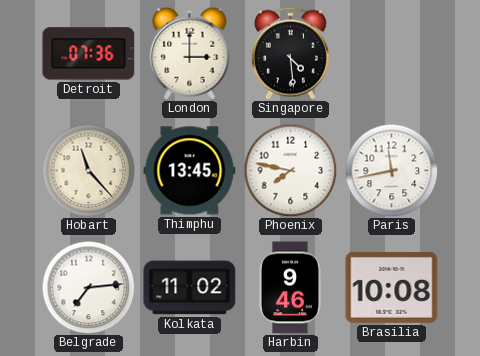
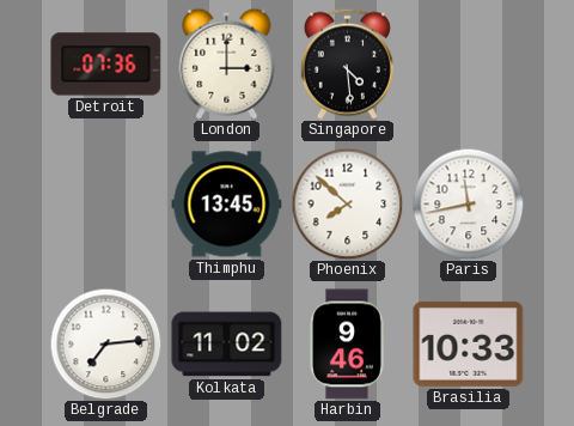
Hobart: 11:23 -> none
Phoenix: 7:47 -> 7:52
Brasilia: 10:08 -> 10:33
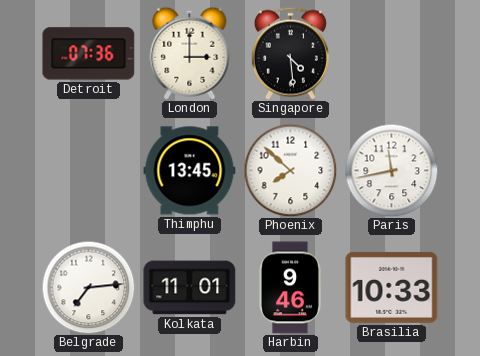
Kolkata: 11:02 -> 11:01
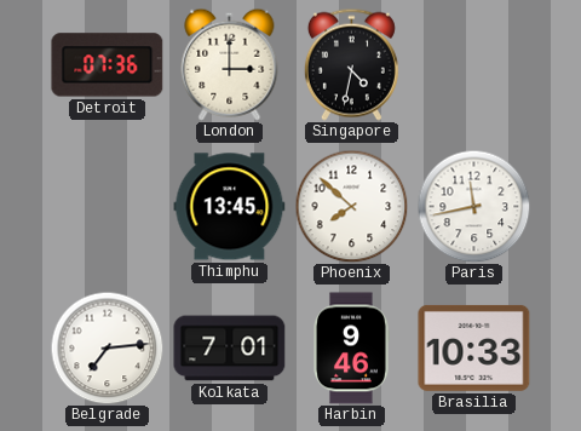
Singapore: 4:29 -> 4:32
Kolkata: 11:01 -> 7:01
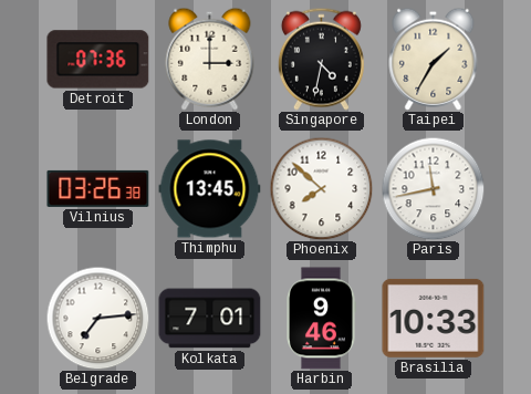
Taipei: none -> 1:35
Vilnius: none -> 03:26
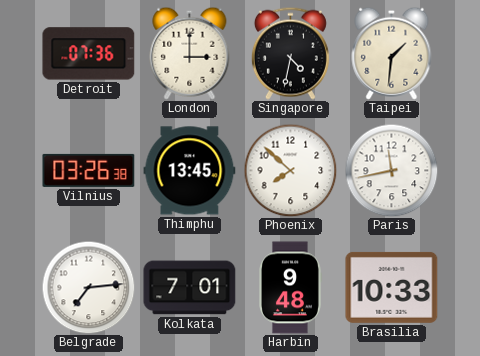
Taipei: 1:35 -> 1:31
Harbin: 9:46 -> 9:48
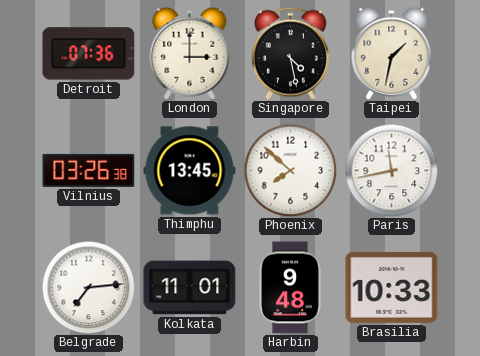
Singapore: 4:32 -> 4:28
Taipei: 1:31 -> 1:32
Kolkata: 7:01 -> 11:01
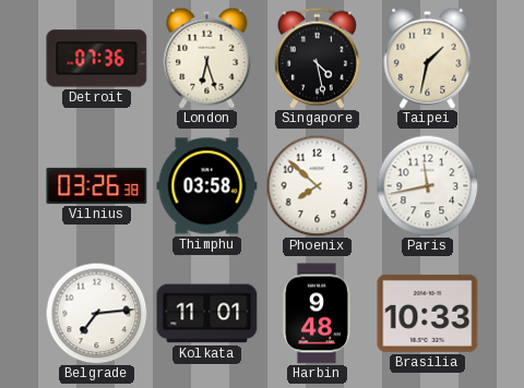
London: 3:00 -> 6:27
Thimphu: 13:45 -> 03:58
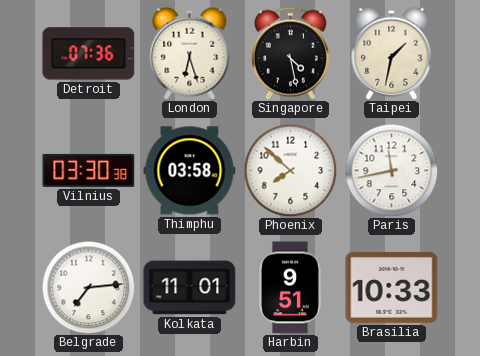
Vilnius: 03:26 -> 03:30
Harbin: 9:48 -> 9:51
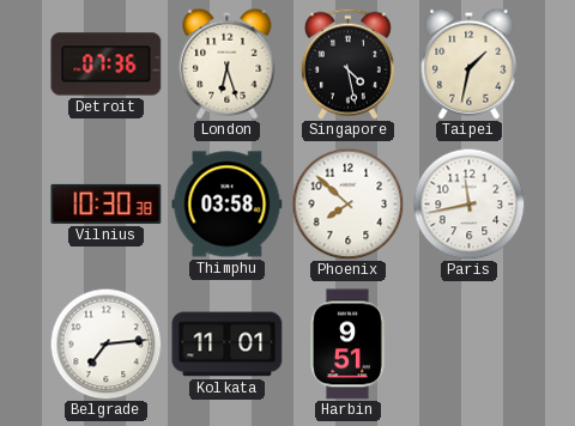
Vilnius: 03:30 -> 10:30
Brasilia: 10:33 -> none
